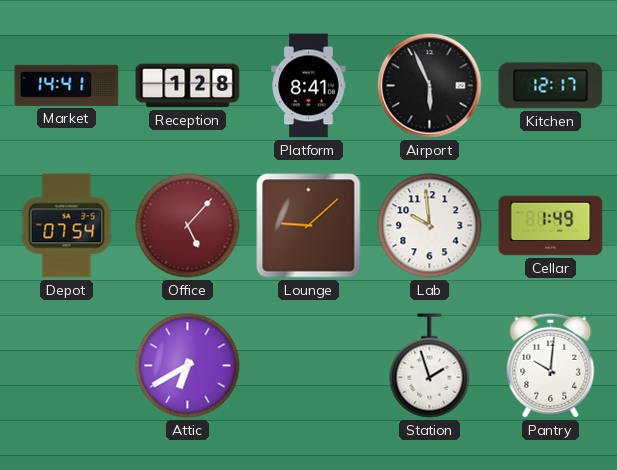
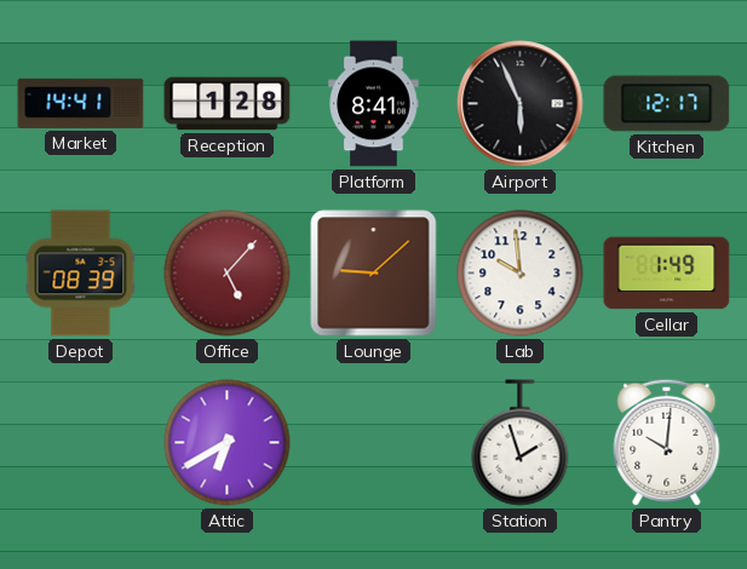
Depot: 07:54 -> 08:39
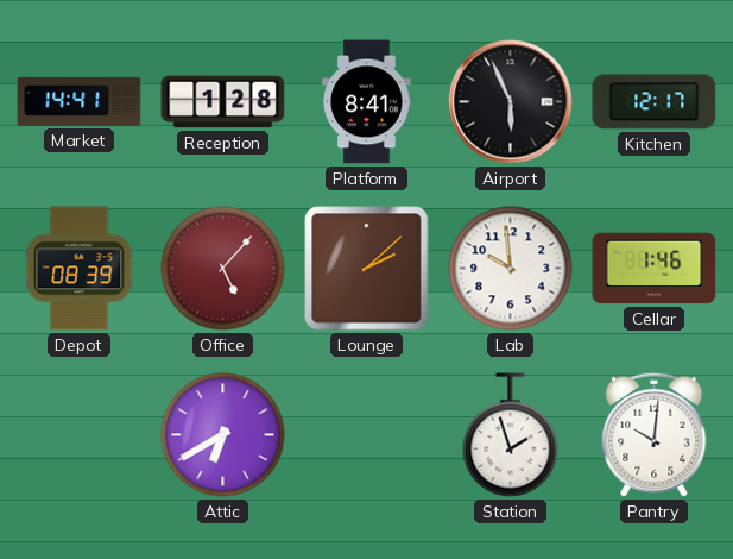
Lounge: 9:08 -> 2:08
Cellar: 1:49 -> 1:46
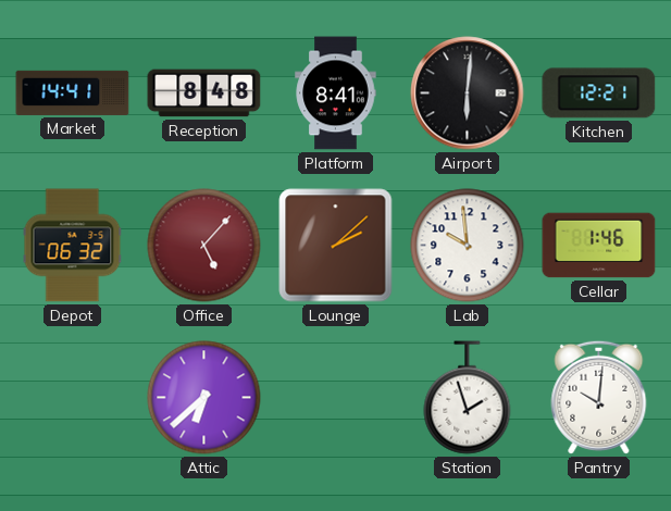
Reception: 1:28 -> 8:48
Airport: 5:56 -> 6:01
Kitchen: 12:17 -> 12:21
Depot: 08:39 -> 06:32
Attic: 6:40 -> 6:38
